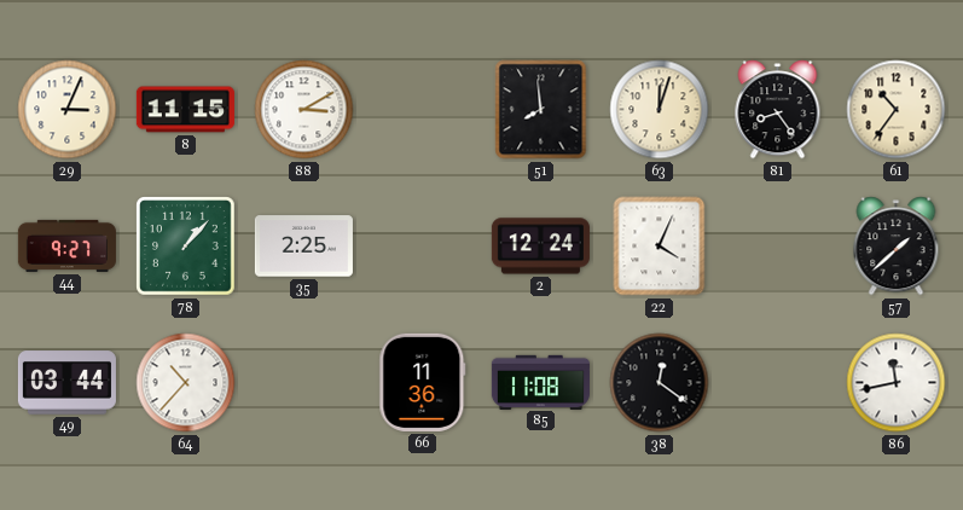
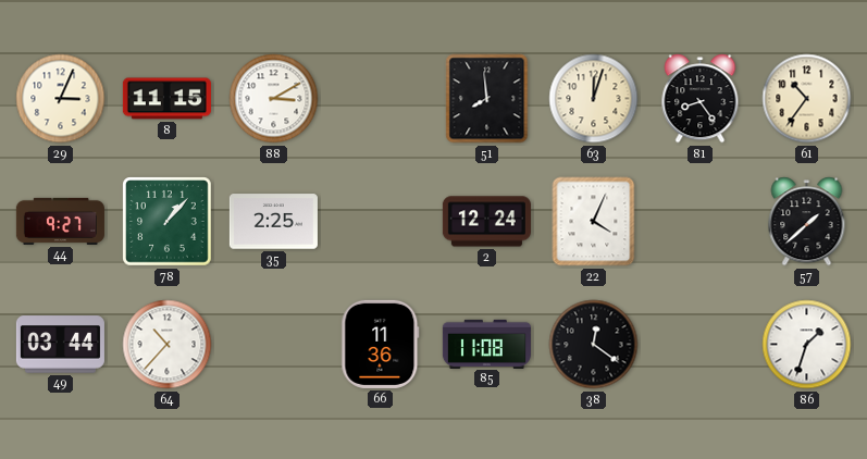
86: 11:43 -> 1:33
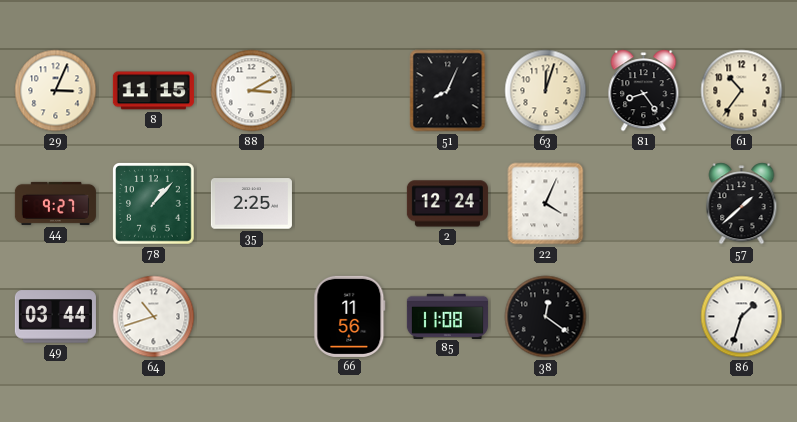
51: 7:59 -> 8:04
64: 10:37 -> 10:42
66: 11:36 -> 11:56
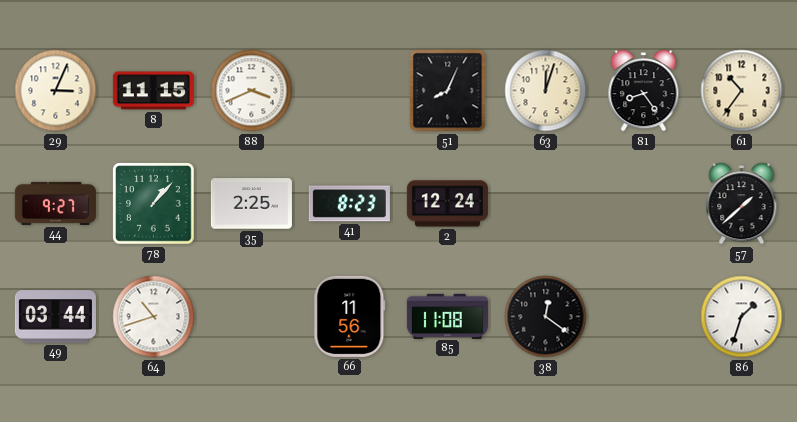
88: 3:10 -> 3:41
41: none -> 8:23
22: 4:04 -> none
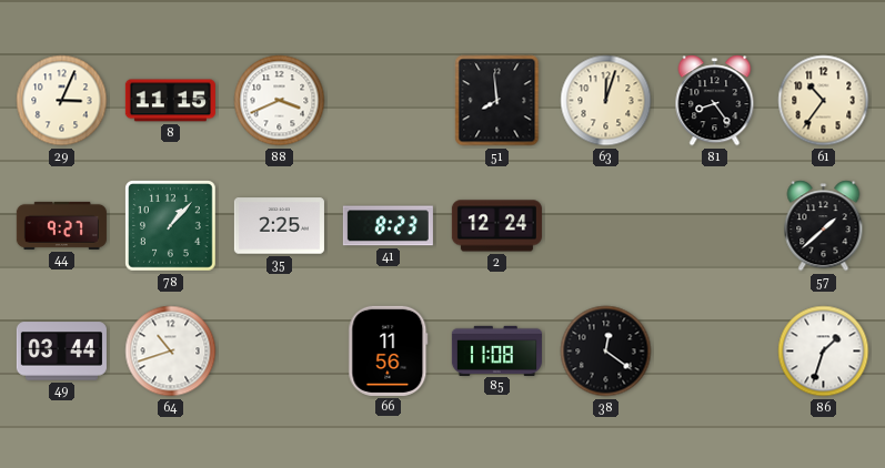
51: 8:04 -> 7:59
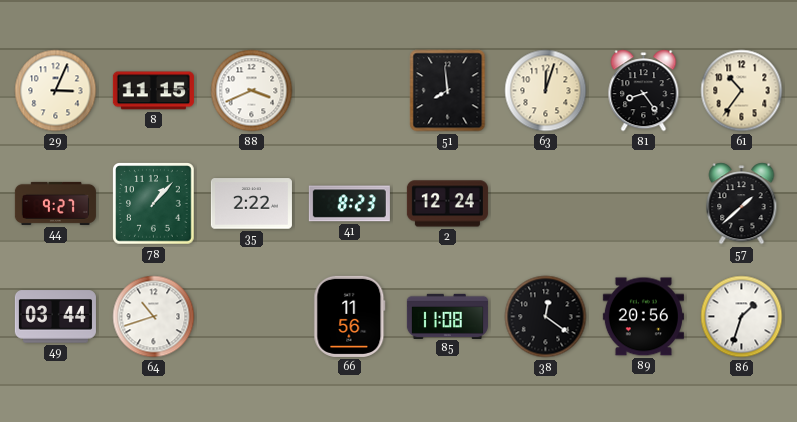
35: 2:25 -> 2:22
89: none -> 20:56
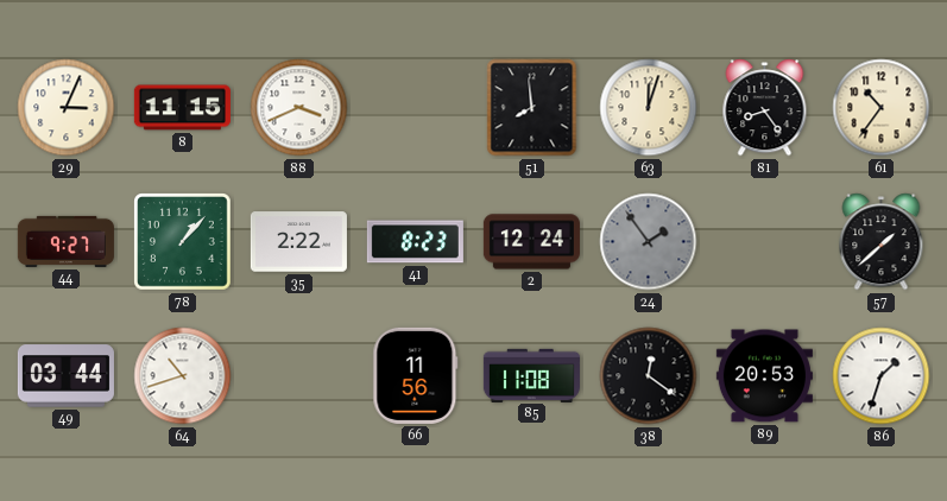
24: none -> 1:54
89: 20:56 -> 20:53
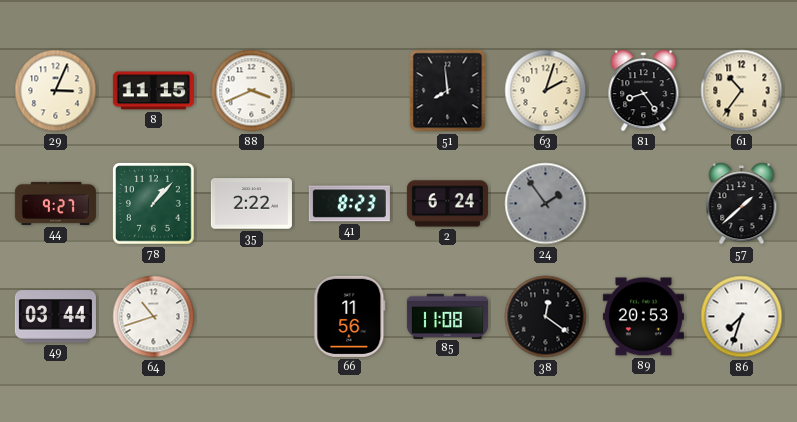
63: 12:03 -> 2:03
2: 12:24 -> 6:24
86: 1:33 -> 7:33
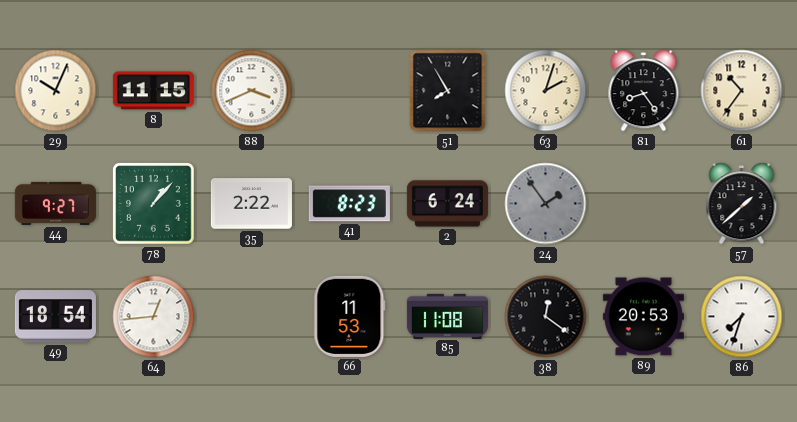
29: 3:04 -> 10:04
51: 7:59 -> 7:55
49: 03:44 -> 18:54
64: 10:42 -> 12:44
66: 11:56 -> 11:53
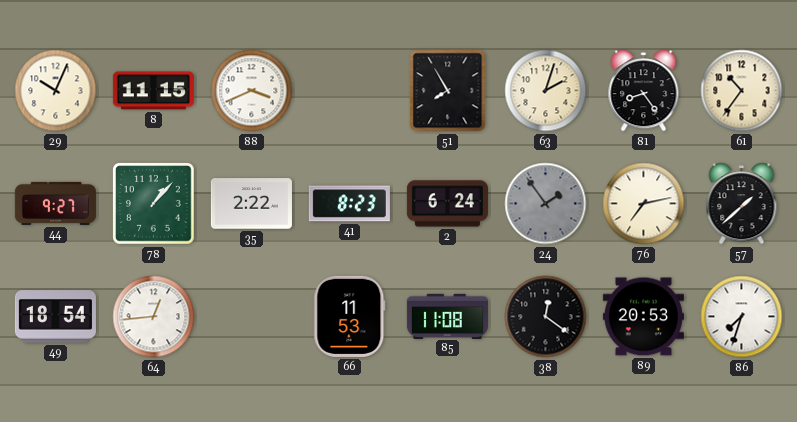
76: none -> 7:13
